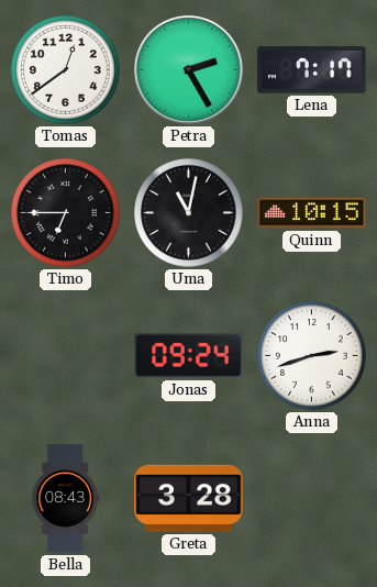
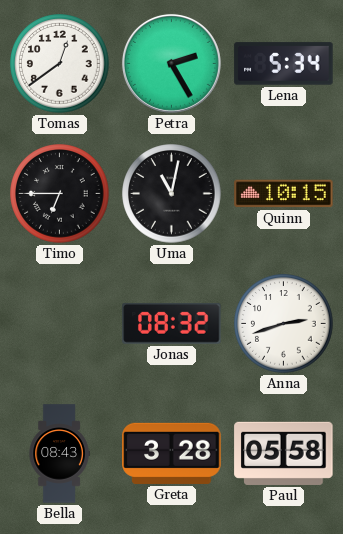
Lena: 7:17 -> 5:34
Jonas: 09:24 -> 08:32
Paul: none -> 05:58
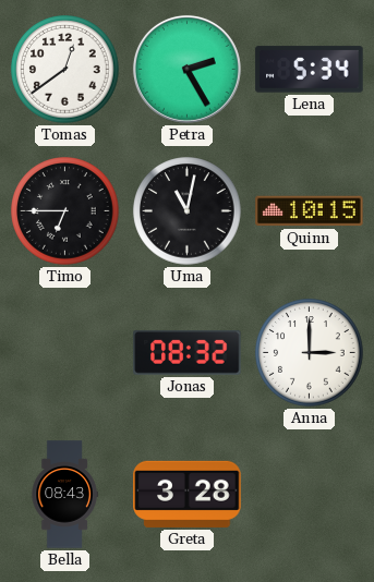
Anna: 2:42 -> 3:00
Paul: 05:58 -> none
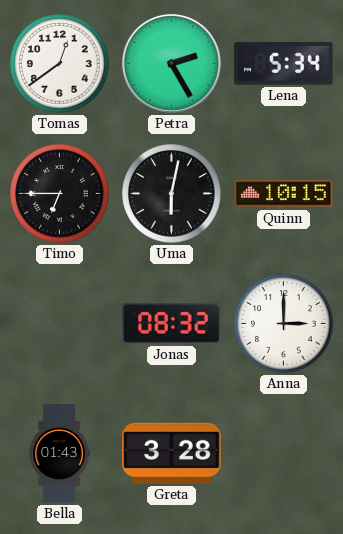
Uma: 11:02 -> 6:02
Bella: 08:43 -> 01:43
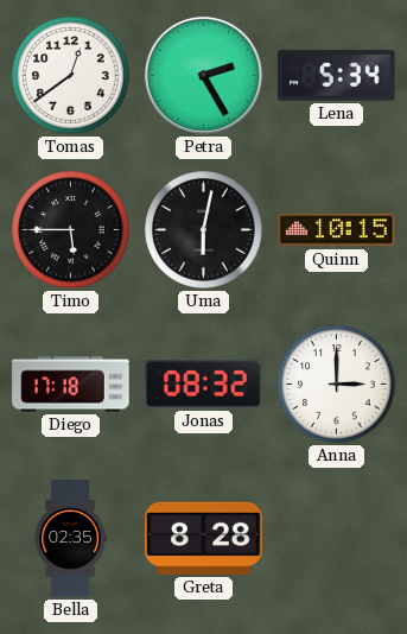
Timo: 6:45 -> 5:45
Diego: none -> 17:18
Bella: 01:43 -> 02:35
Greta: 3:28 -> 8:28
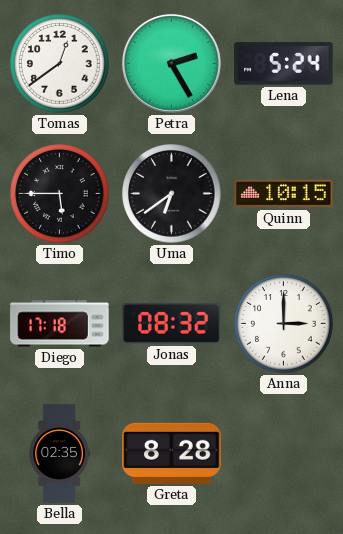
Lena: 5:34 -> 5:24
Uma: 6:02 -> 6:39
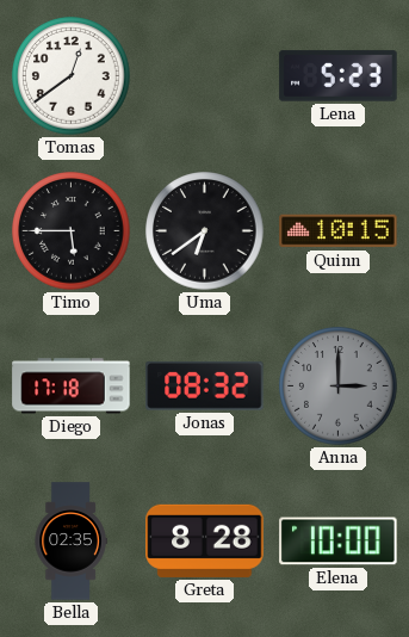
Petra: 2:25 -> none
Lena: 5:24 -> 5:23
Anna dial: white -> grey
Elena: none -> 10:00
